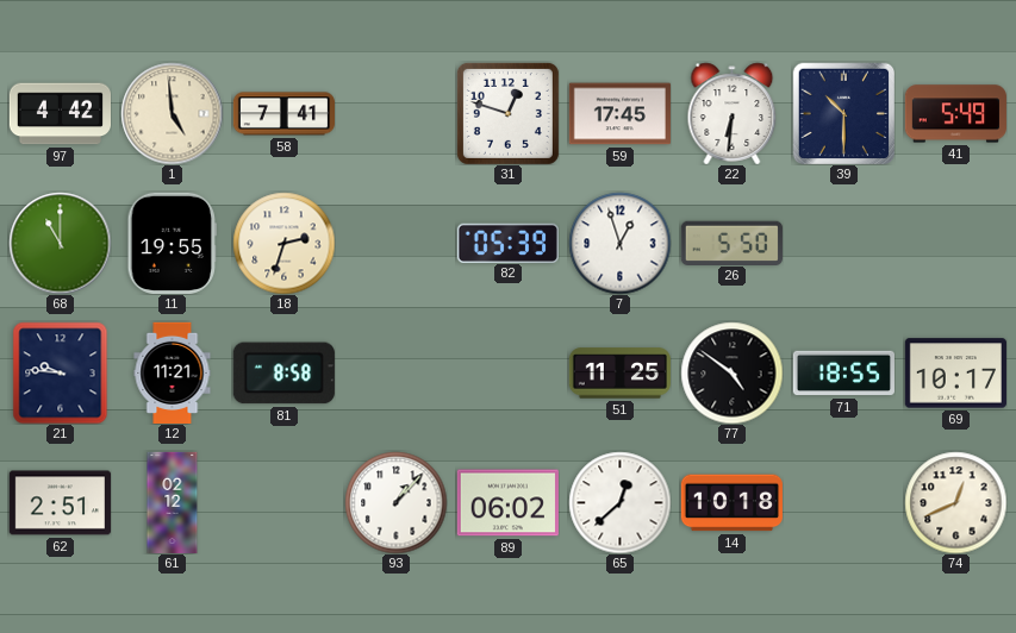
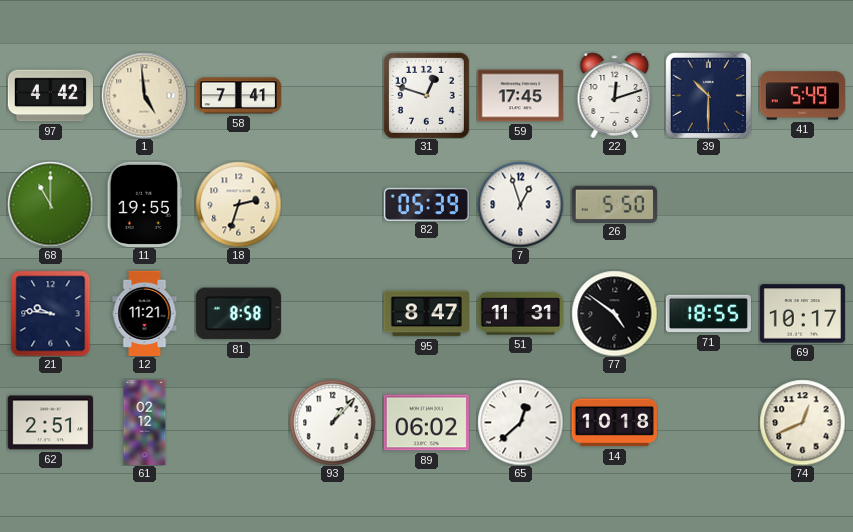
22: 6:31 -> 12:12
95: none -> 8:47
51: 11:25 -> 11:31
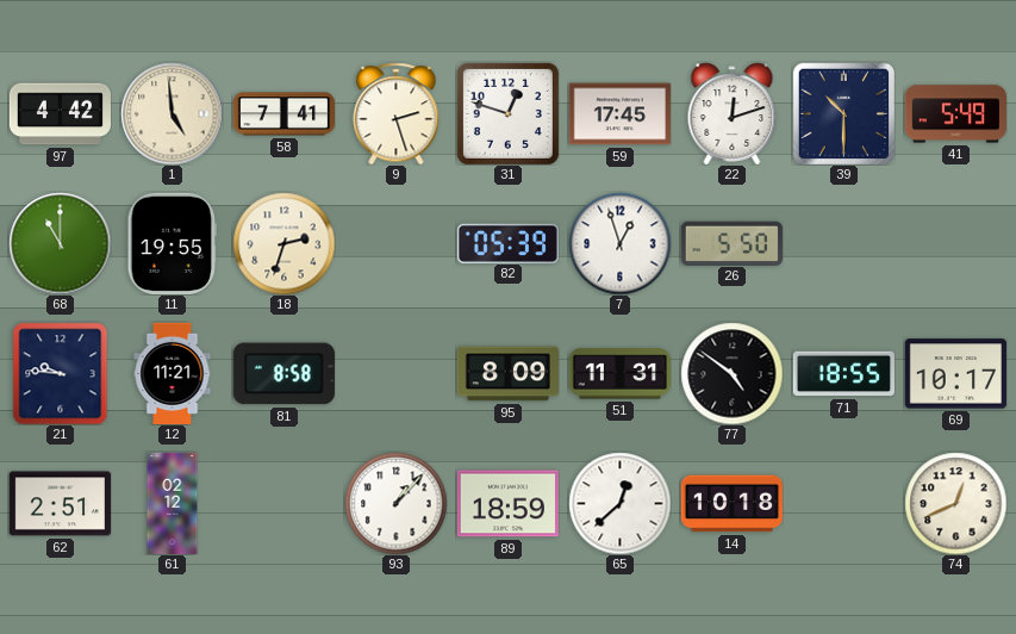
9: none -> 2:27
95: 8:47 -> 8:09
89: 06:02 -> 18:59
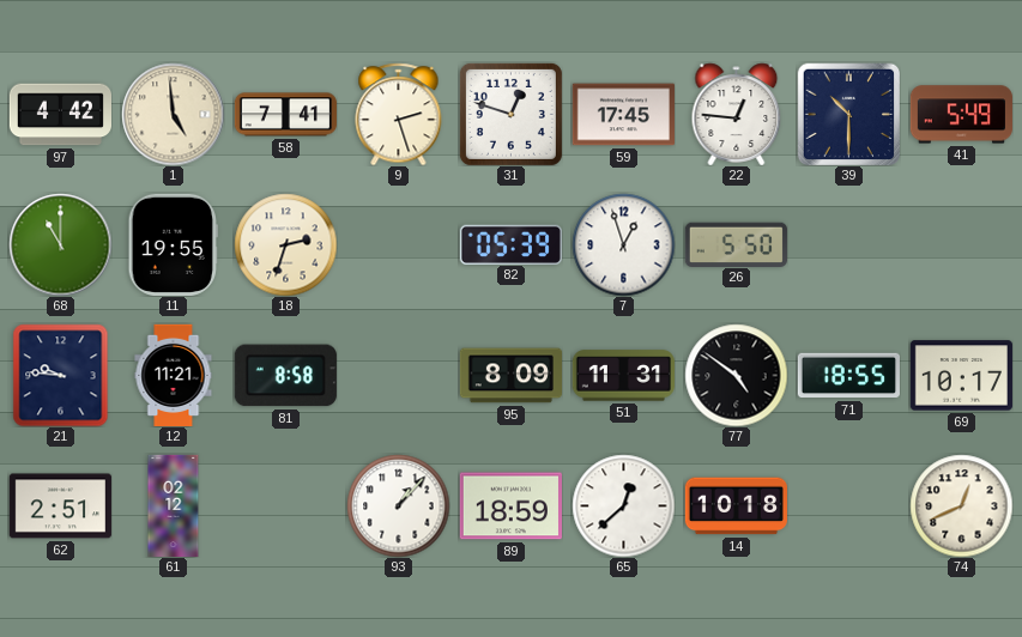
22: 12:12 -> 12:46
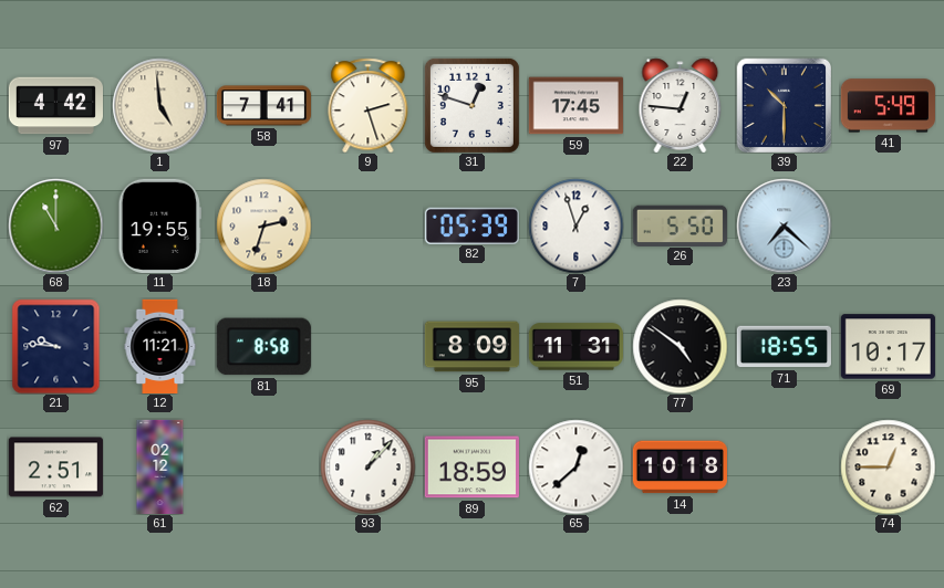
23: none -> 7:22
74: 12:41 -> 12:45
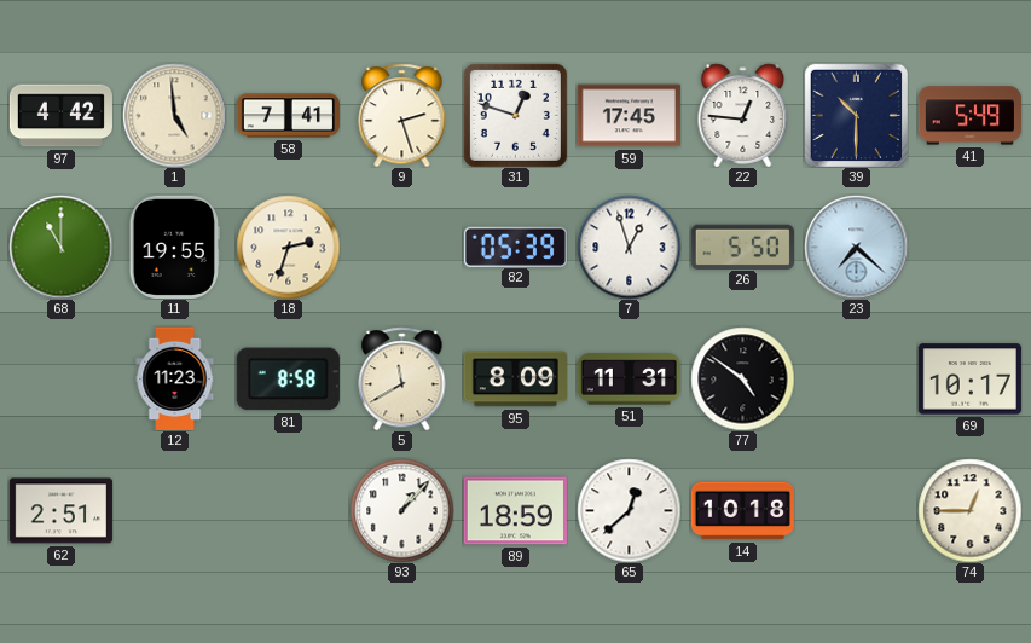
21: 9:46 -> none
12: 11:21 -> 11:23
5: none -> 11:40
71: 18:55 -> none
61: 02:12 -> none
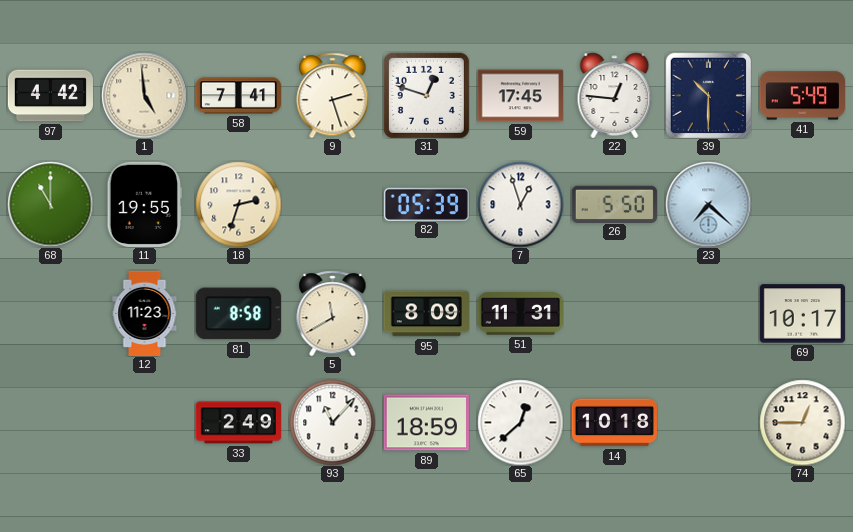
77: 4:51 -> none
62: 2:51 -> none
33: none -> 2:49
93: 1:07 -> 11:07
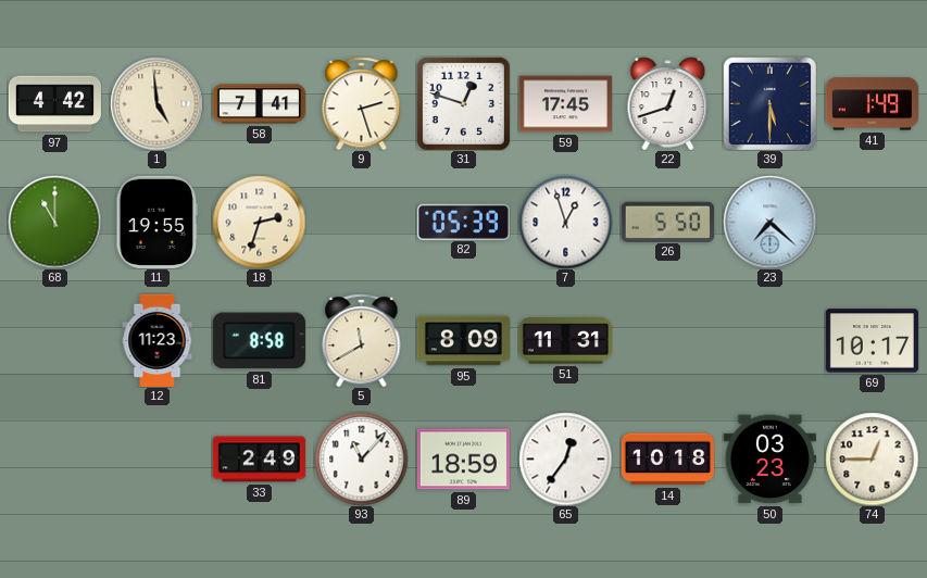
22: 12:46 -> 12:42
39: 10:30 -> 5:30
41: 5:49 -> 1:49
65: 12:38 -> 12:36
50: none -> 03:23
